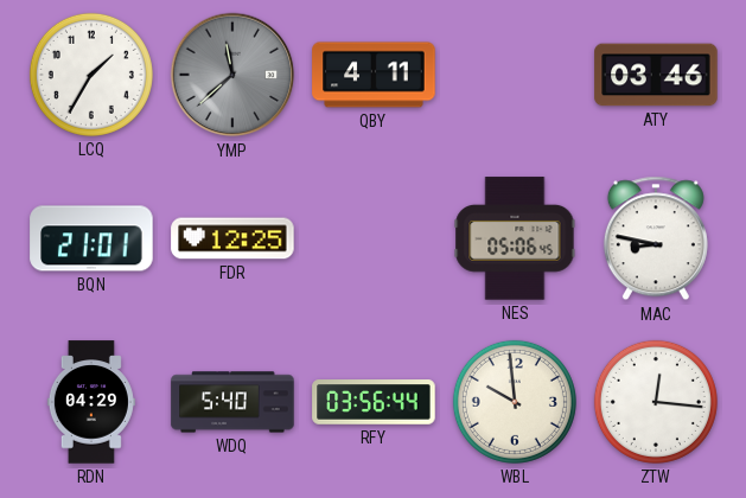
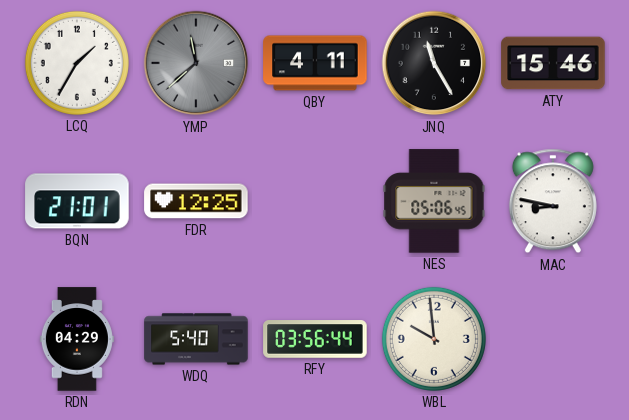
JNQ: none -> 11:25
ATY: 03:46 -> 15:46
ZTW: 12:16 -> none
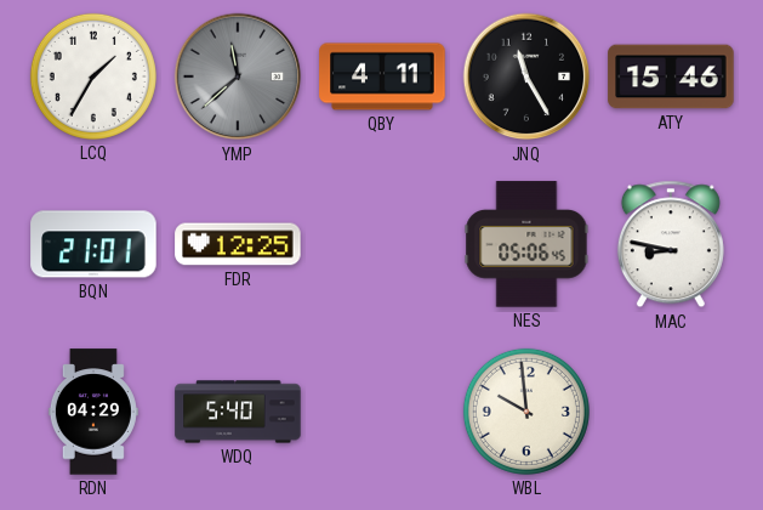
RFY: 03:56 -> none
